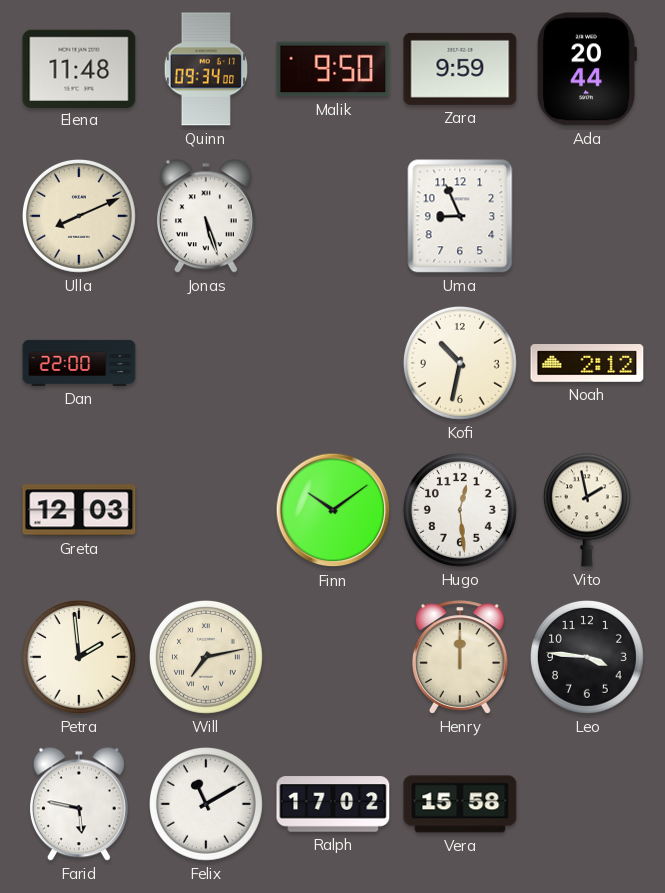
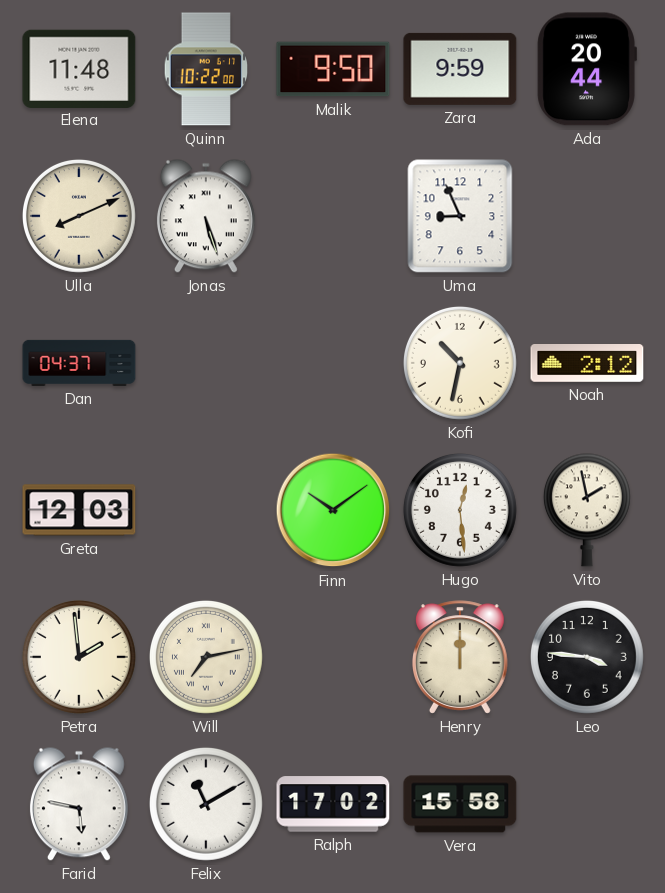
Quinn: 09:34 -> 10:22
Dan: 22:00 -> 04:37
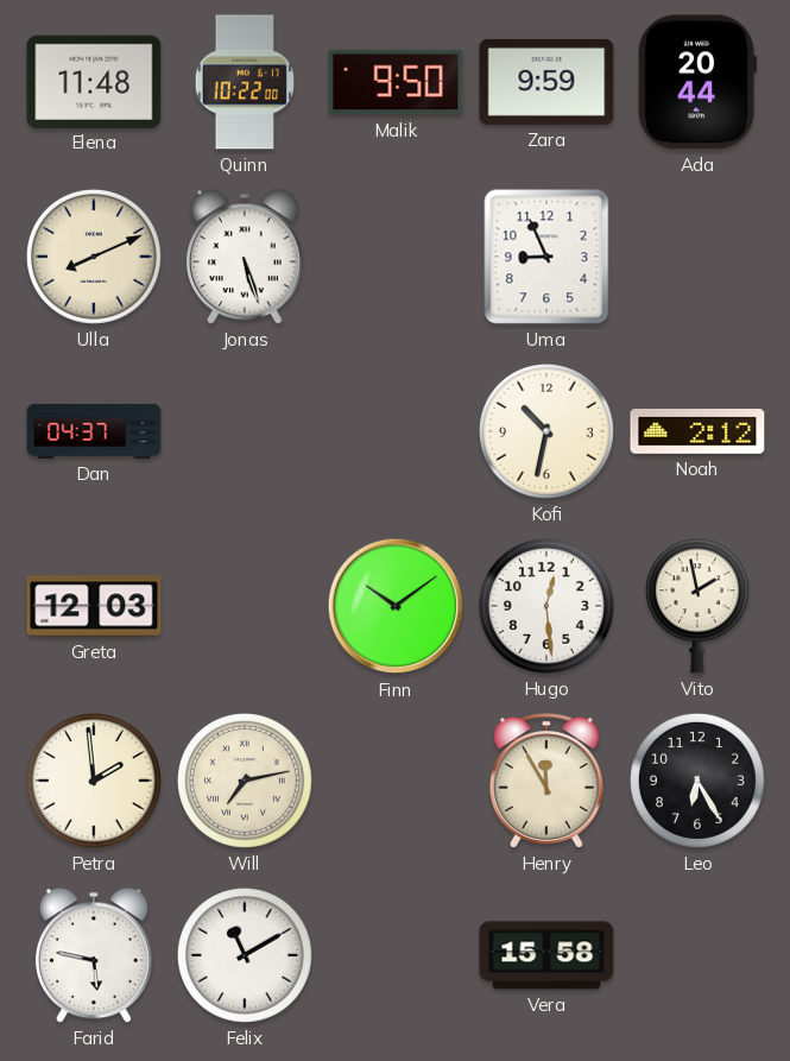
Henry: 12:00 -> 11:55
Leo: 3:46 -> 6:25
Ralph: 17:02 -> none
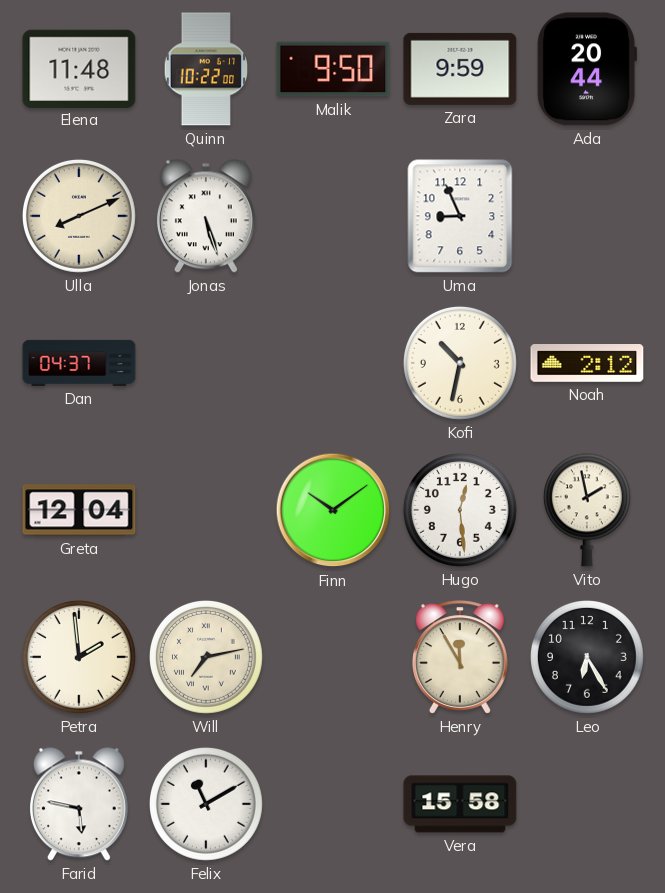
Greta: 12:03 -> 12:04
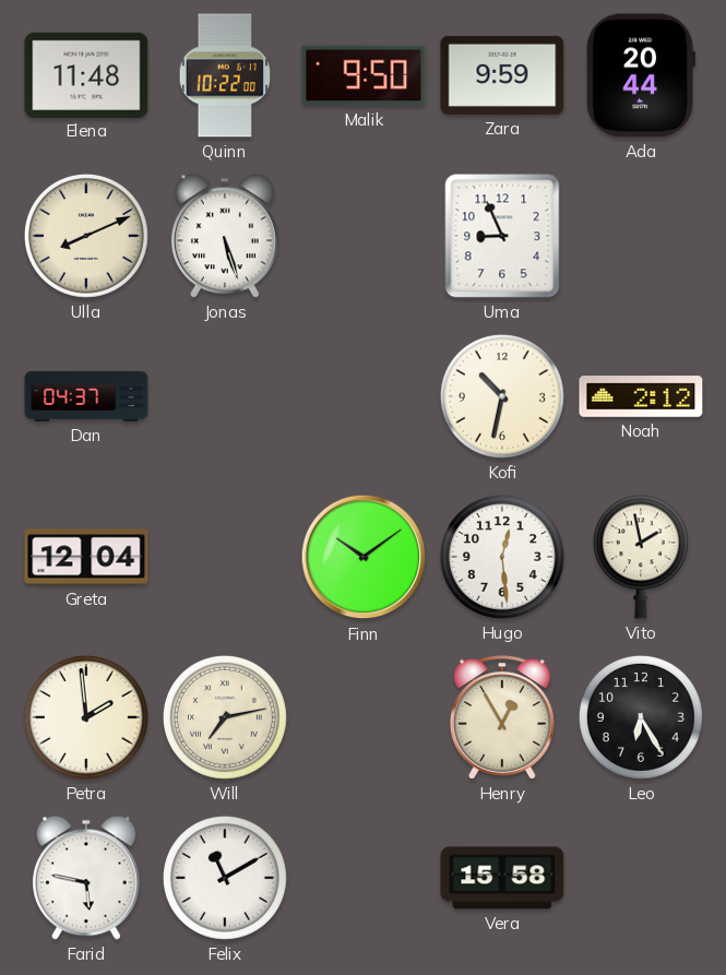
Henry: 11:55 -> 12:55
